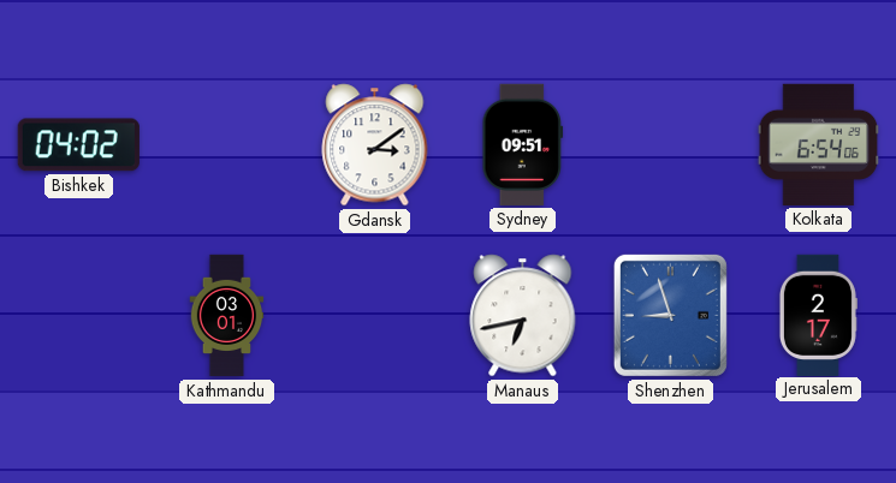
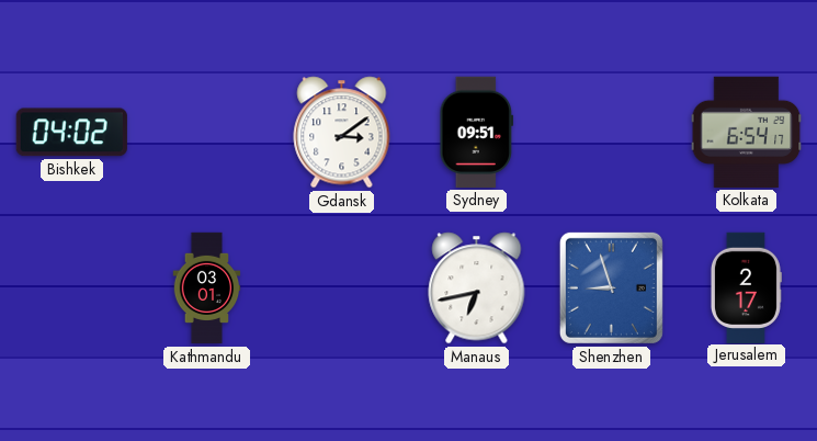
Kolkata: 6:54:06 -> 6:54:17
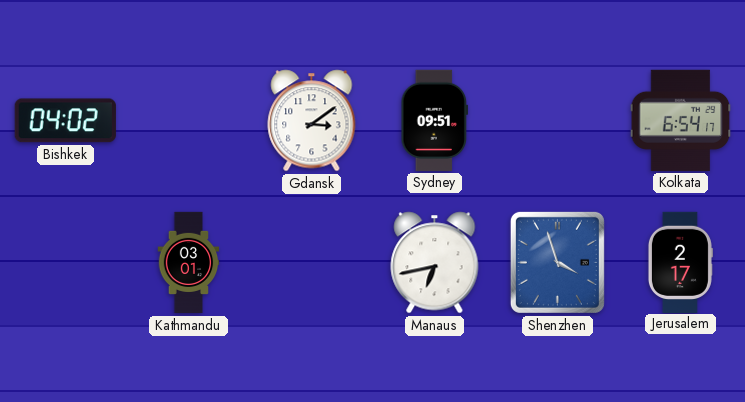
Shenzhen: 8:57 -> 3:57
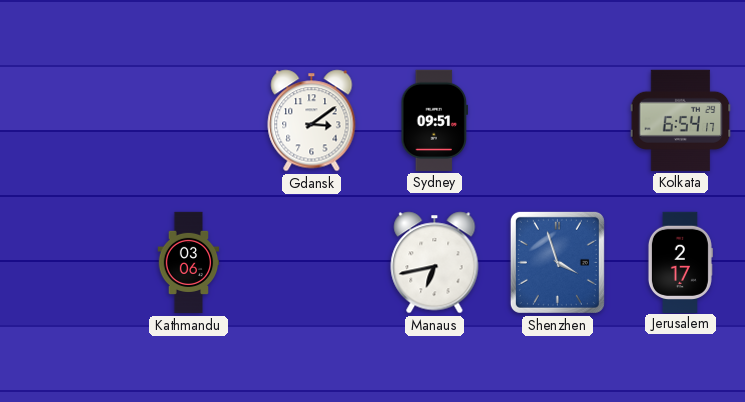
Bishkek: 04:02 -> none
Kathmandu: 03:01 -> 03:06
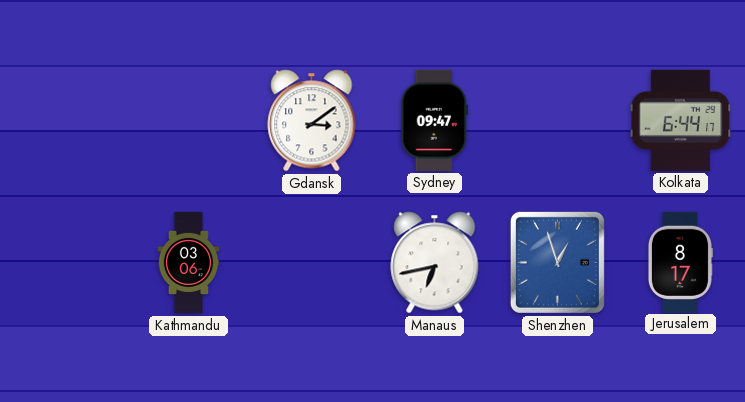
Sydney: 09:51 -> 09:47
Kolkata: 6:54 -> 6:44
Shenzhen: 3:57 -> 12:57
Jerusalem: 2:17 -> 8:17
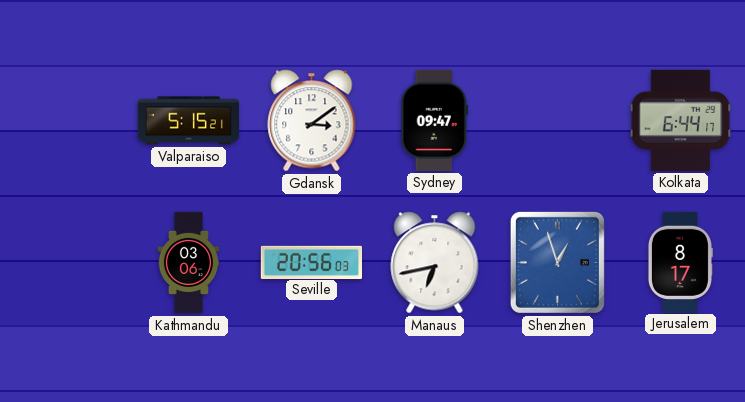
Valparaiso: none -> 5:15
Seville: none -> 20:56
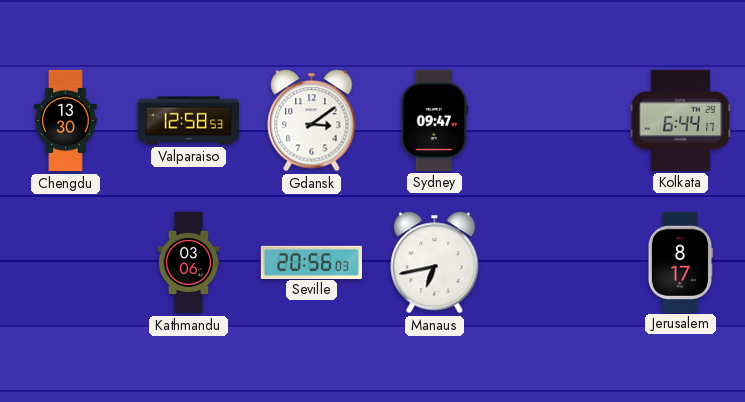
Chengdu: none -> 13:30
Valparaiso: 5:15 -> 12:58
Shenzhen: 12:57 -> none
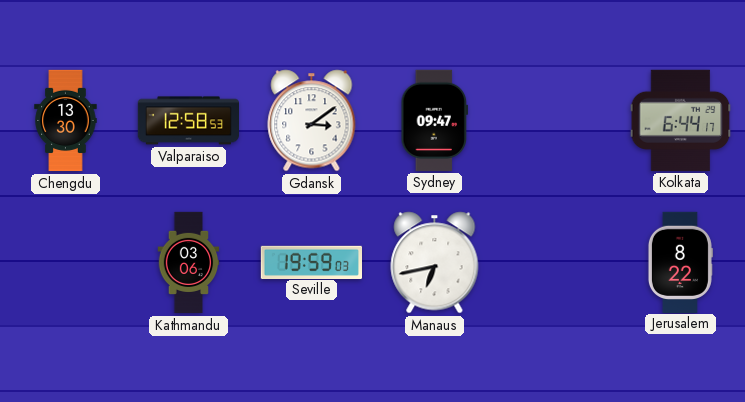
Seville: 20:56 -> 19:59
Jerusalem: 8:17 -> 8:22
